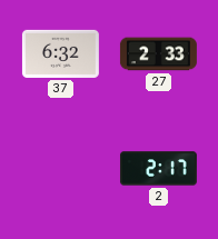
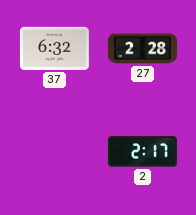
27: 2:33 -> 2:28
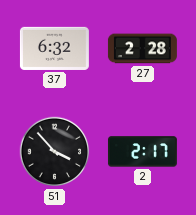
51: none -> 3:53
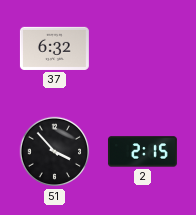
27: 2:28 -> none
2: 2:17 -> 2:15
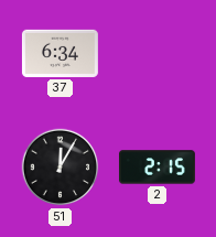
37: 6:32 -> 6:34
51: 3:53 -> 12:05
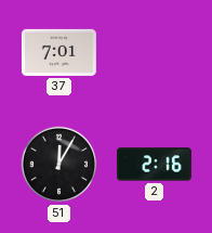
37: 6:34 -> 7:01
2: 2:15 -> 2:16
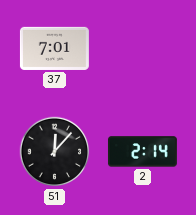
51: 12:05 -> 12:07
2: 2:16 -> 2:14
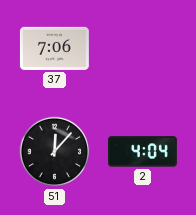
37: 7:01 -> 7:06
2: 2:14 -> 4:04
